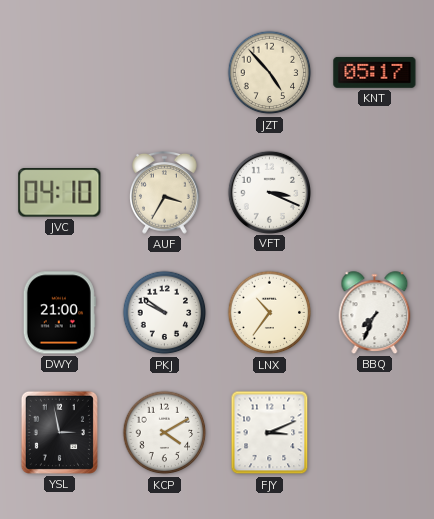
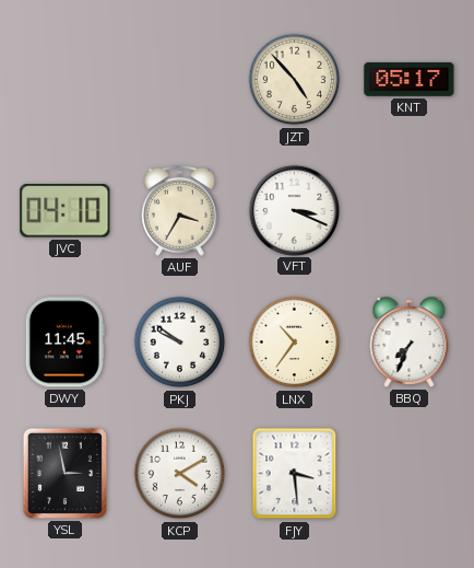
DWY: 21:00 -> 11:45
FJY: 3:11 -> 3:29
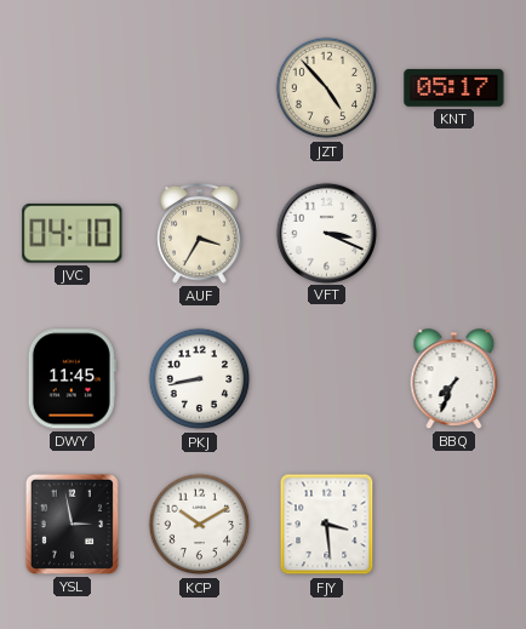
PKJ: 9:51 -> 8:43
LNX: 10:36 -> none
KCP: 4:10 -> 10:10
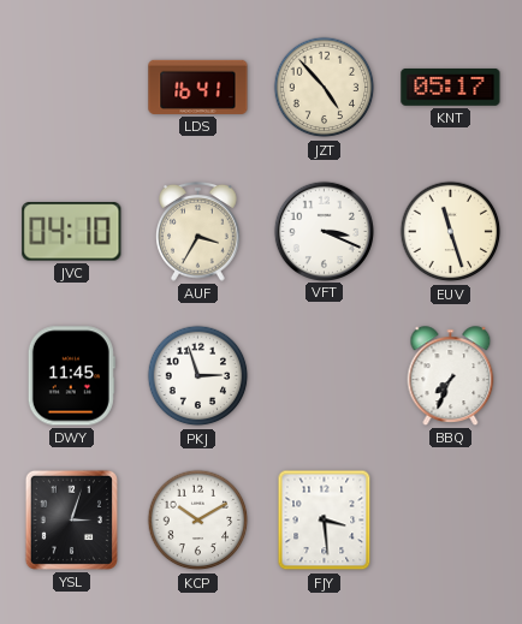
LDS: none -> 16:41
EUV: none -> 11:27
PKJ: 8:43 -> 2:57
YSL: 2:58 -> 3:03
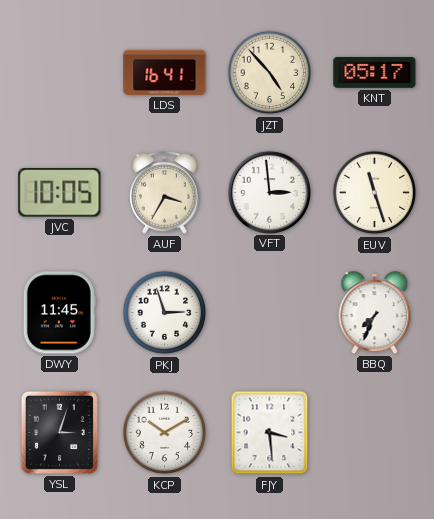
JVC: 04:10 -> 10:05
VFT: 3:19 -> 2:59
